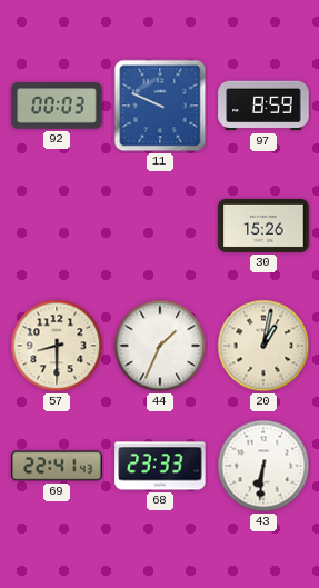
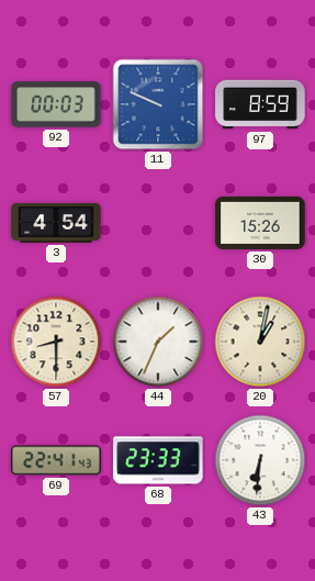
3: none -> 4:54
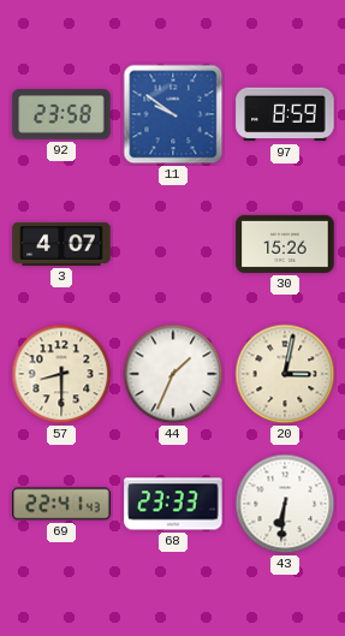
92: 00:03 -> 23:58
11: 9:49 -> 9:51
3: 4:54 -> 4:07
20: 1:02 -> 3:02
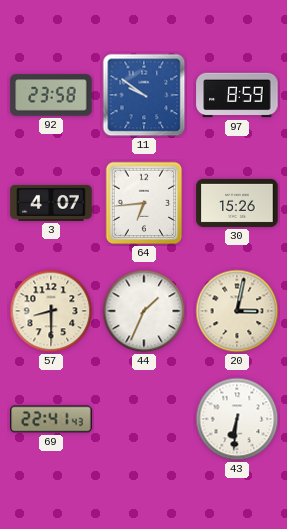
64: none -> 6:44
68: 23:33 -> none
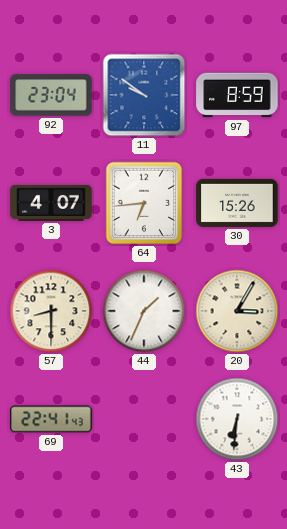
92: 23:58 -> 23:04
20: 3:02 -> 3:05
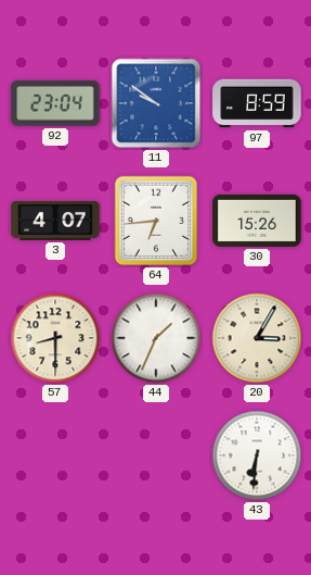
69: 22:41 -> none
